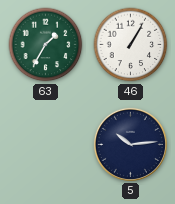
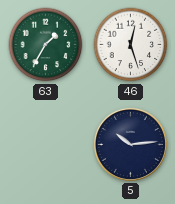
46: 1:05 -> 12:27
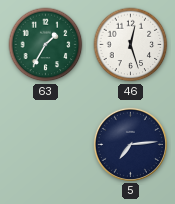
5: 10:14 -> 7:14
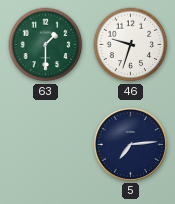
63: 1:35 -> 1:30
46: 12:27 -> 9:33
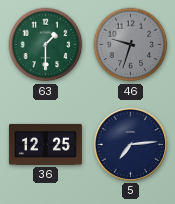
46 dial: white -> grey
36: none -> 12:25
